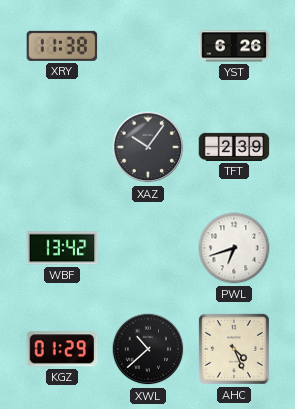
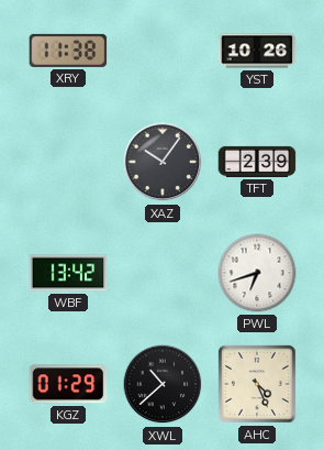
YST: 6:26 -> 10:26
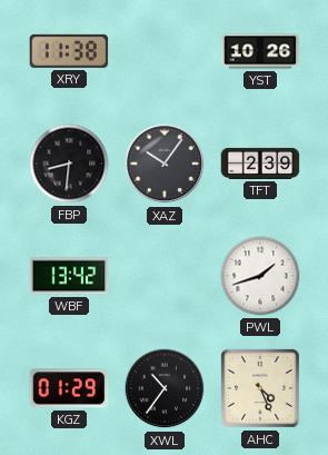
FBP: none -> 8:31
PWL: 6:42 -> 1:42
XWL: 10:38 -> 10:36
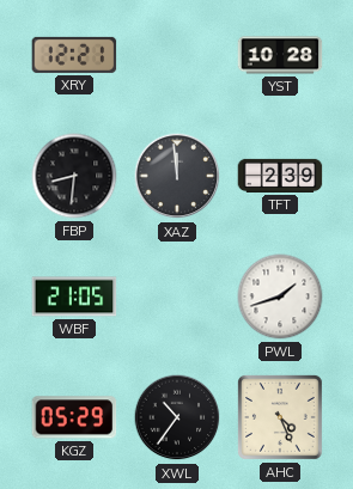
XRY: 11:38 -> 12:21
YST: 10:26 -> 10:28
XAZ: 10:06 -> 11:59
WBF: 13:42 -> 21:05
KGZ: 01:29 -> 05:29
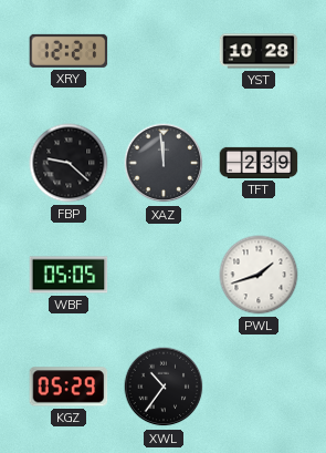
FBP: 8:31 -> 9:22
WBF: 21:05 -> 05:05
AHC: 4:26 -> none
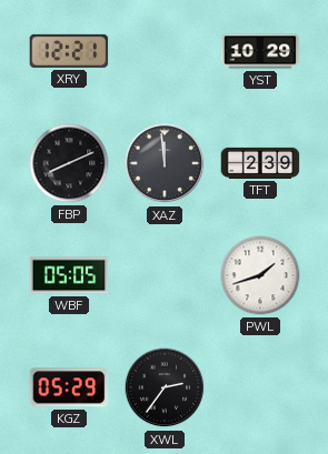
YST: 10:28 -> 10:29
FBP: 9:22 -> 8:11
XWL: 10:36 -> 2:36
